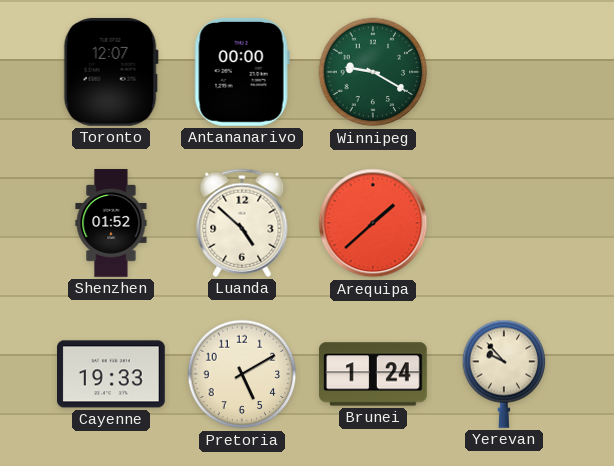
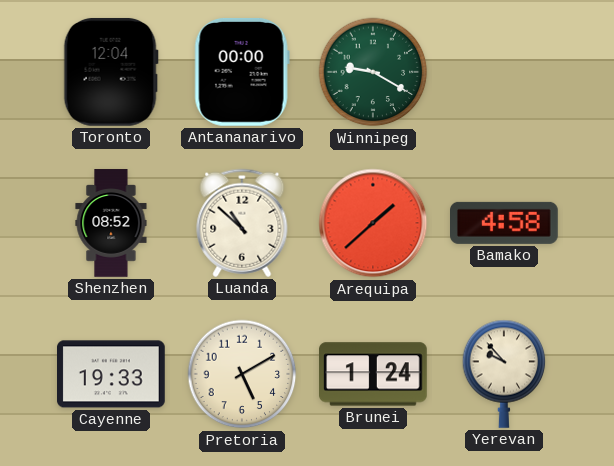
Toronto: 12:07 -> 12:04
Shenzhen: 01:52 -> 08:52
Luanda: 4:52 -> 10:52
Bamako: none -> 4:58
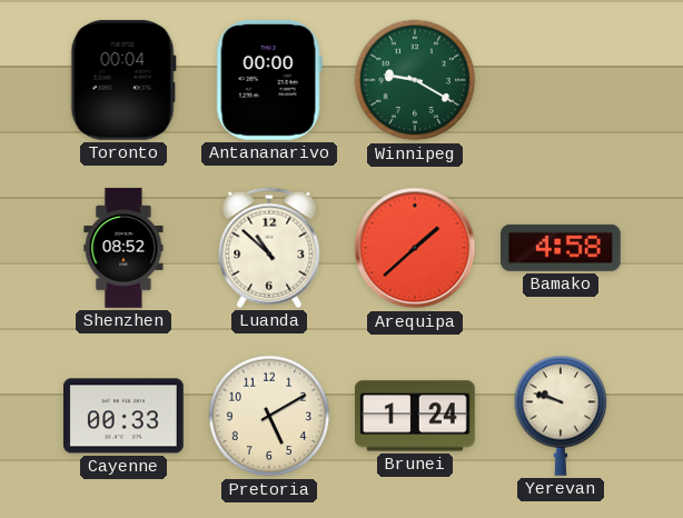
Toronto: 12:04 -> 00:04
Cayenne: 19:33 -> 00:33
Yerevan: 9:53 -> 9:48
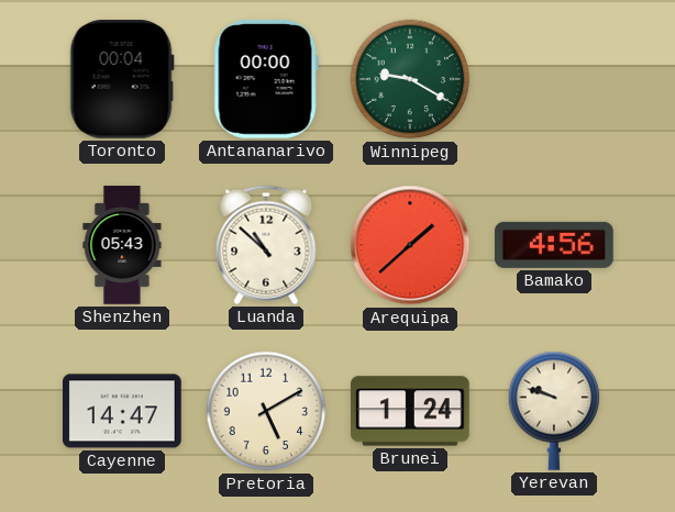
Shenzhen: 08:52 -> 05:43
Bamako: 4:58 -> 4:56
Cayenne: 00:33 -> 14:47
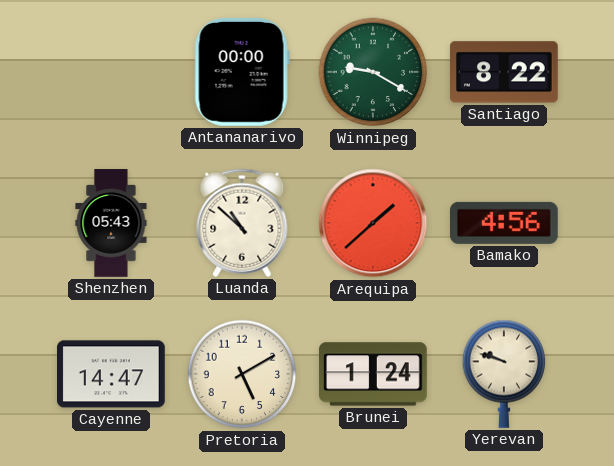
Toronto: 00:04 -> none
Santiago: none -> 8:22
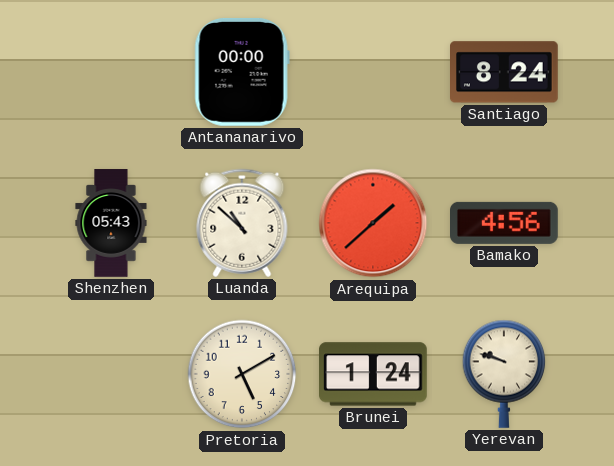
Winnipeg: 9:20 -> none
Santiago: 8:22 -> 8:24
Cayenne: 14:47 -> none
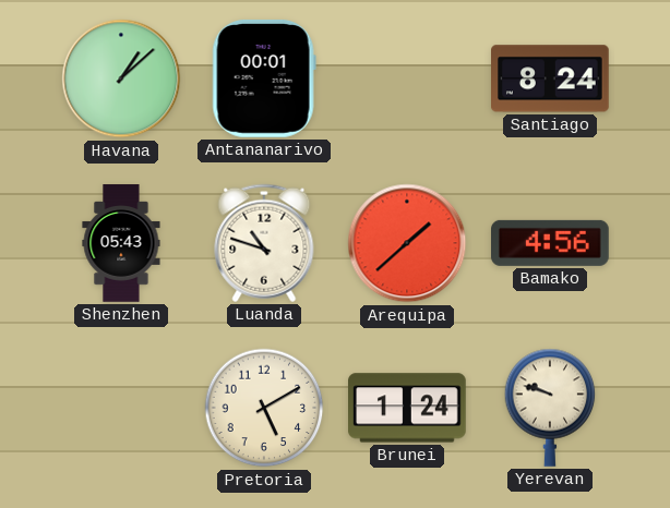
Havana: none -> 1:08
Antananarivo: 00:00 -> 00:01
Luanda: 10:52 -> 10:48
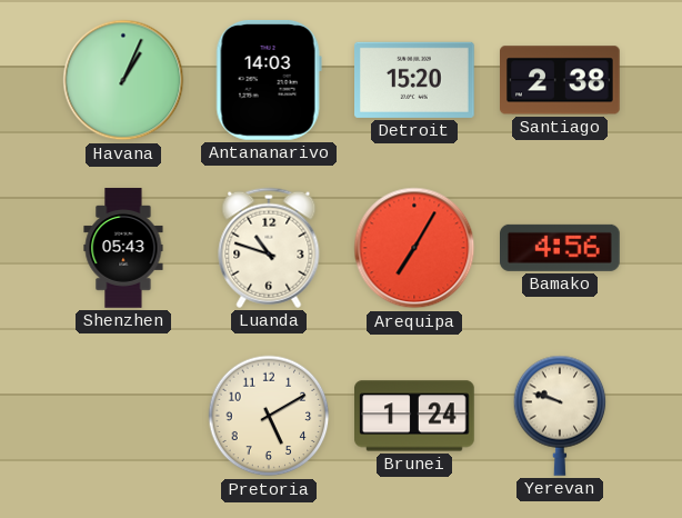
Havana: 1:08 -> 1:04
Antananarivo: 00:01 -> 14:03
Detroit: none -> 15:20
Santiago: 8:24 -> 2:38
Arequipa: 1:38 -> 7:05
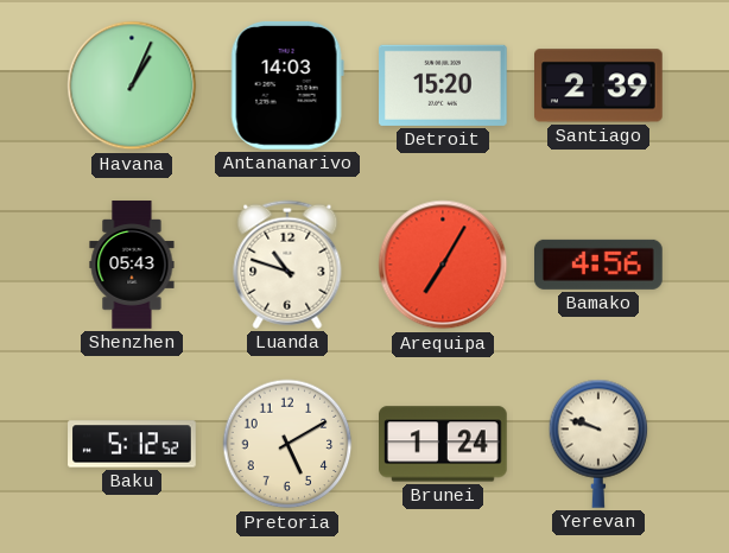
Santiago: 2:38 -> 2:39
Baku: none -> 5:12
